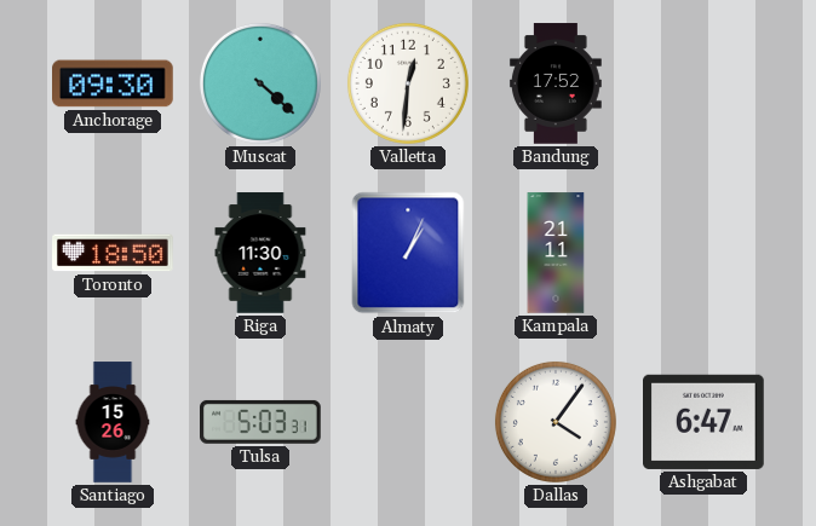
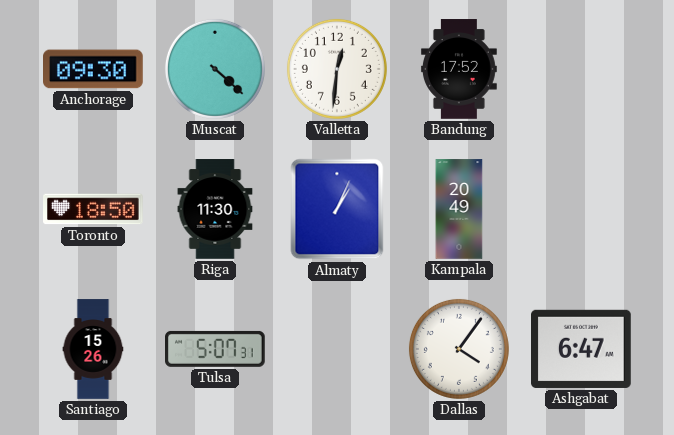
Kampala: 21:11 -> 20:49
Tulsa: 5:03 -> 5:07
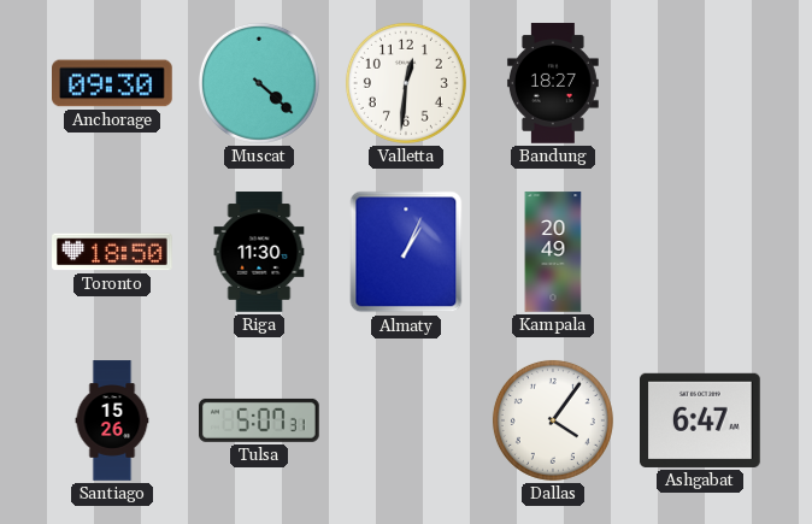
Bandung: 17:52 -> 18:27
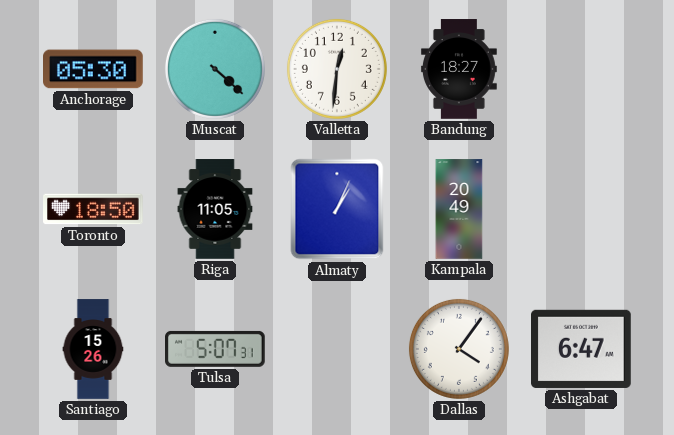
Anchorage: 09:30 -> 05:30
Riga: 11:30 -> 11:05
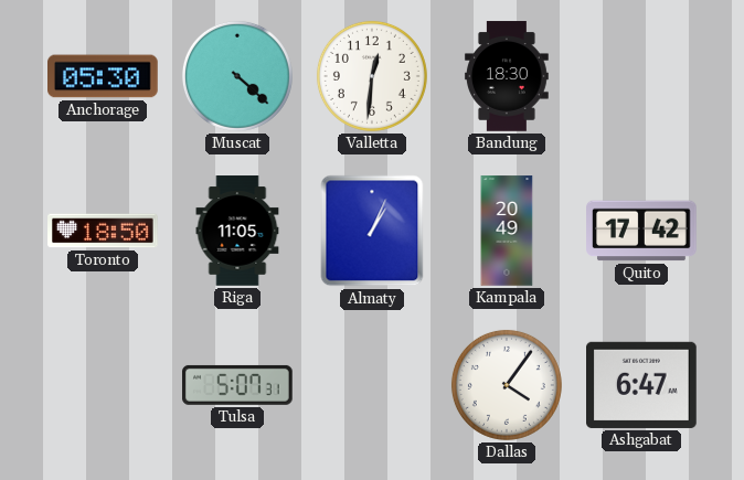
Bandung: 18:27 -> 18:30
Quito: none -> 17:42
Santiago: 15:26 -> none
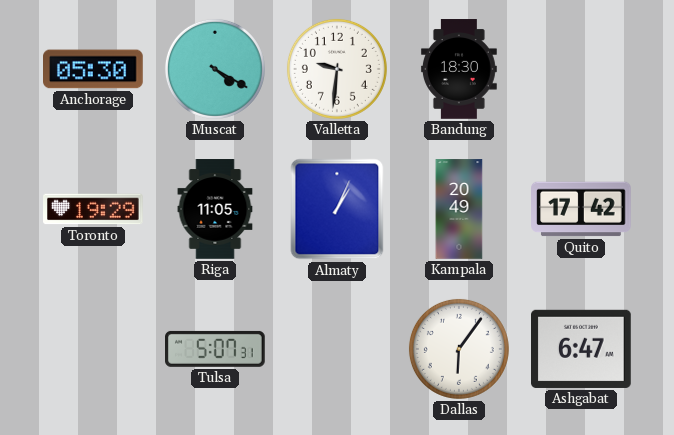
Muscat: 4:22 -> 4:20
Valletta: 12:31 -> 9:31
Toronto: 18:50 -> 19:29
Dallas: 4:06 -> 6:06
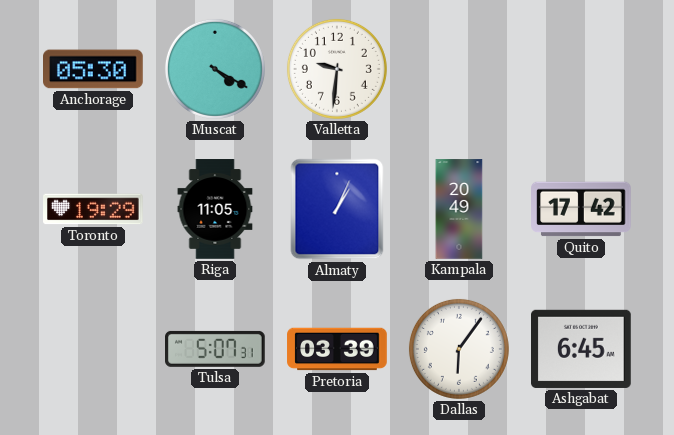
Bandung: 18:30 -> none
Pretoria: none -> 03:39
Ashgabat: 6:47 -> 6:45
